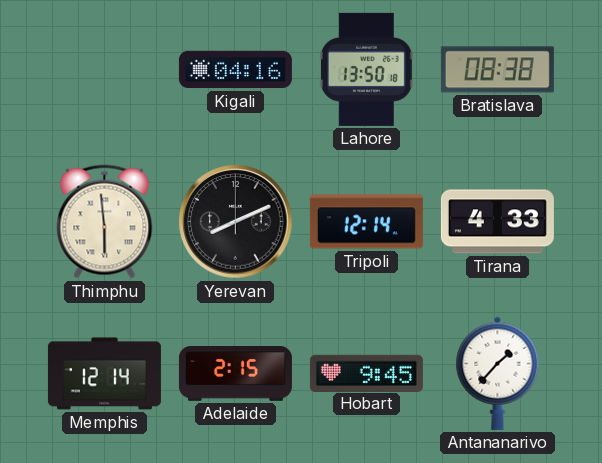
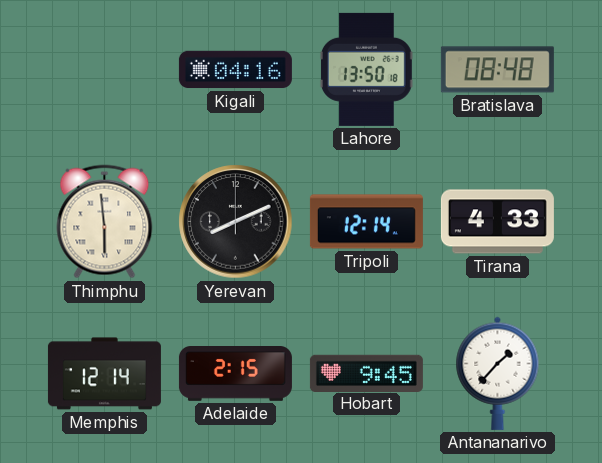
Bratislava: 08:38 -> 08:48
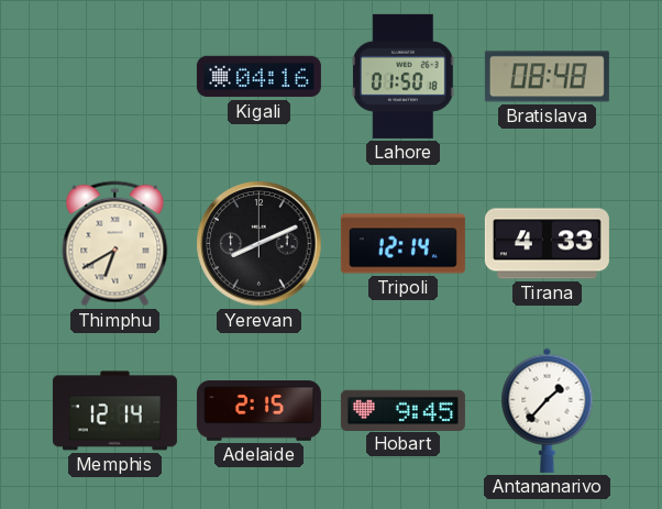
Lahore: 13:50 -> 01:50
Thimphu: 5:59 -> 6:40
